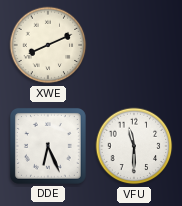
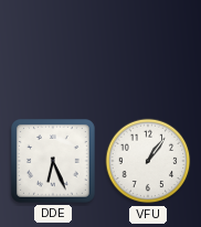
XWE: 8:11 -> none
VFU: 11:30 -> 1:06
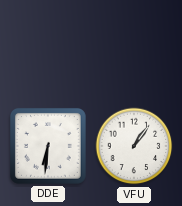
DDE: 6:26 -> 6:31
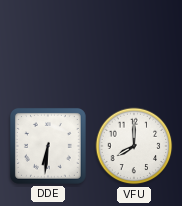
VFU: 1:06 -> 8:00
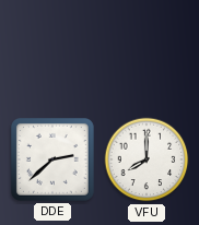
DDE: 6:31 -> 2:38
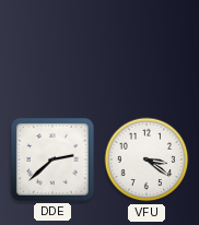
VFU: 8:00 -> 3:21
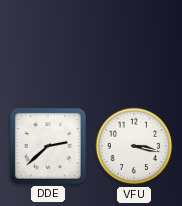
VFU: 3:21 -> 3:17
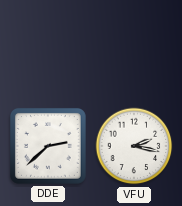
VFU: 3:17 -> 2:17
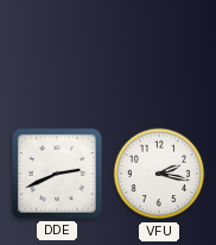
DDE: 2:38 -> 2:41
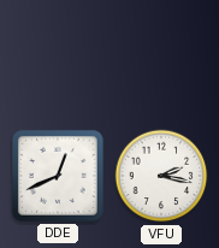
DDE: 2:41 -> 12:41
